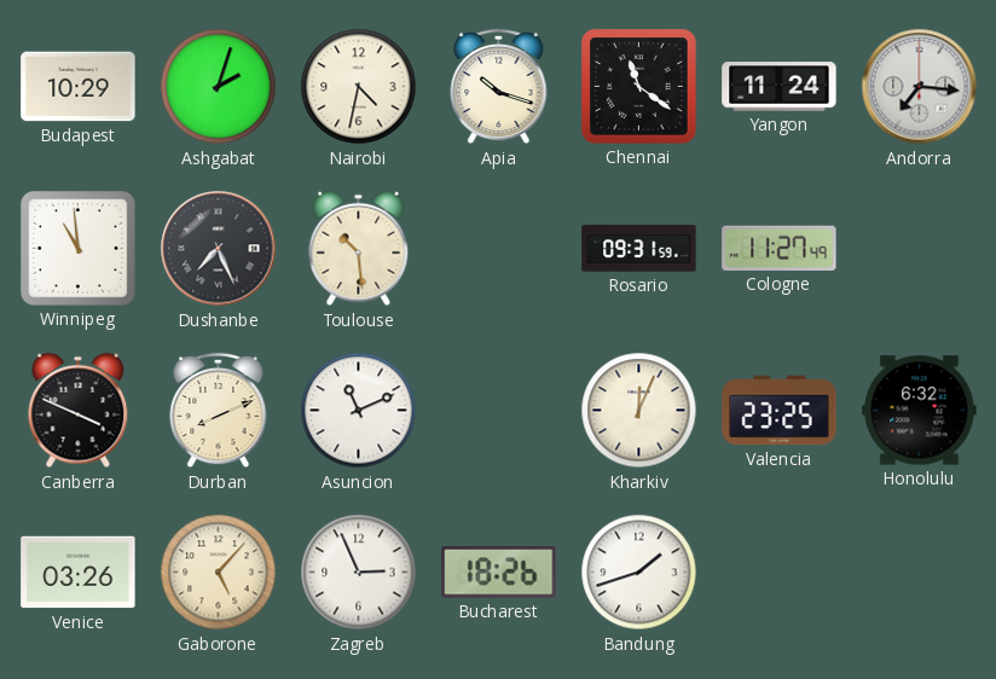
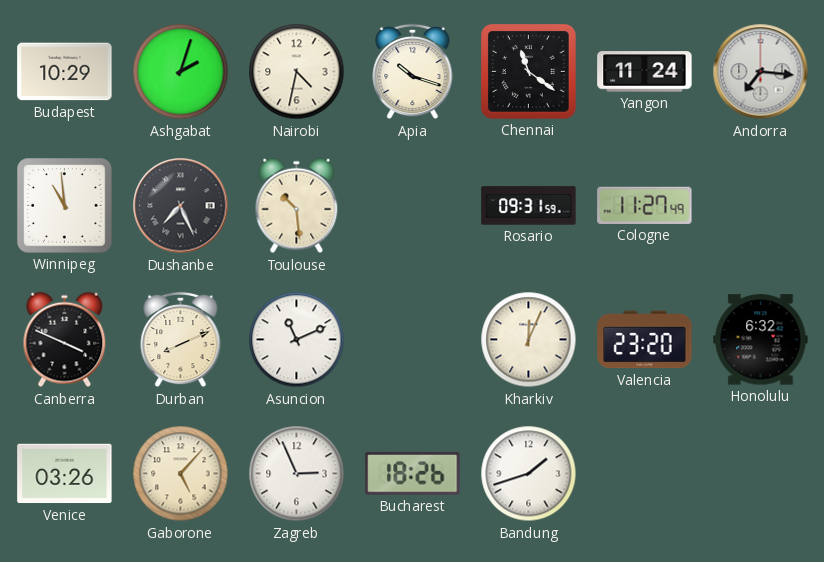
Valencia: 23:25 -> 23:20
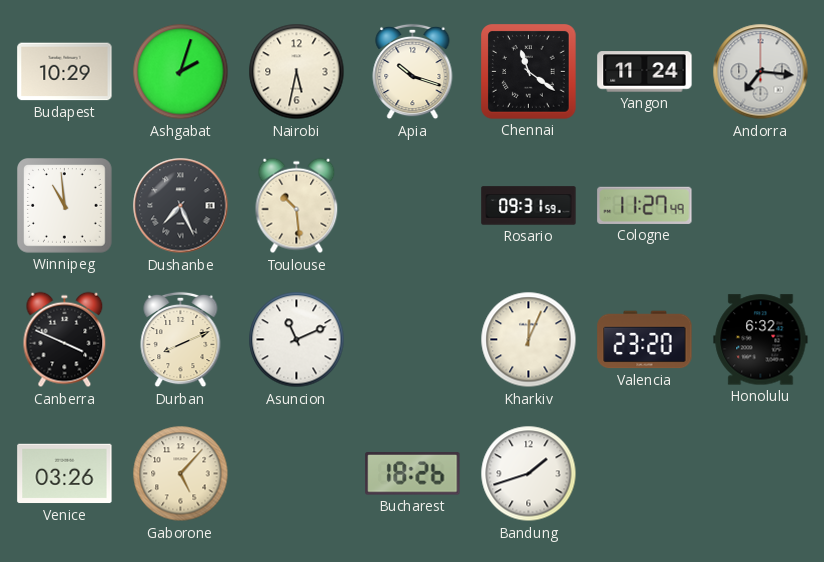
Nairobi: 4:32 -> 5:32
Zagreb: 2:56 -> none
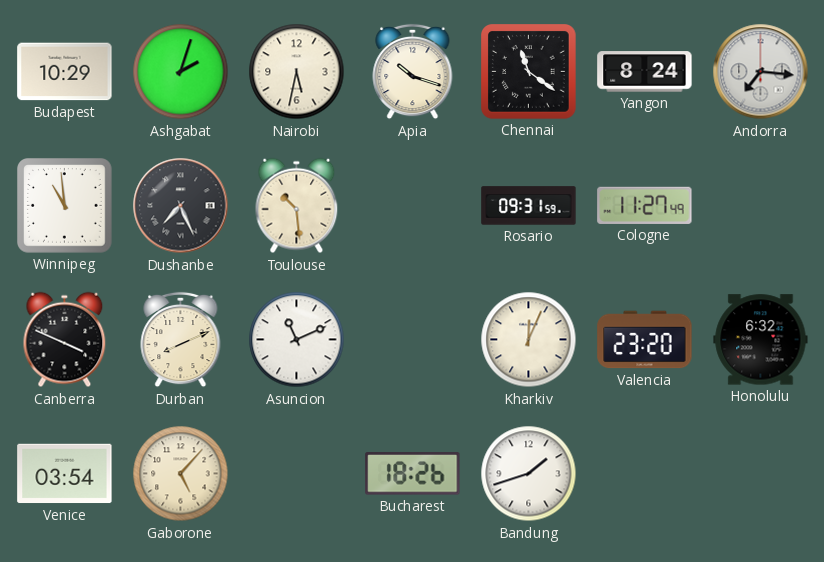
Yangon: 11:24 -> 8:24
Venice: 03:26 -> 03:54
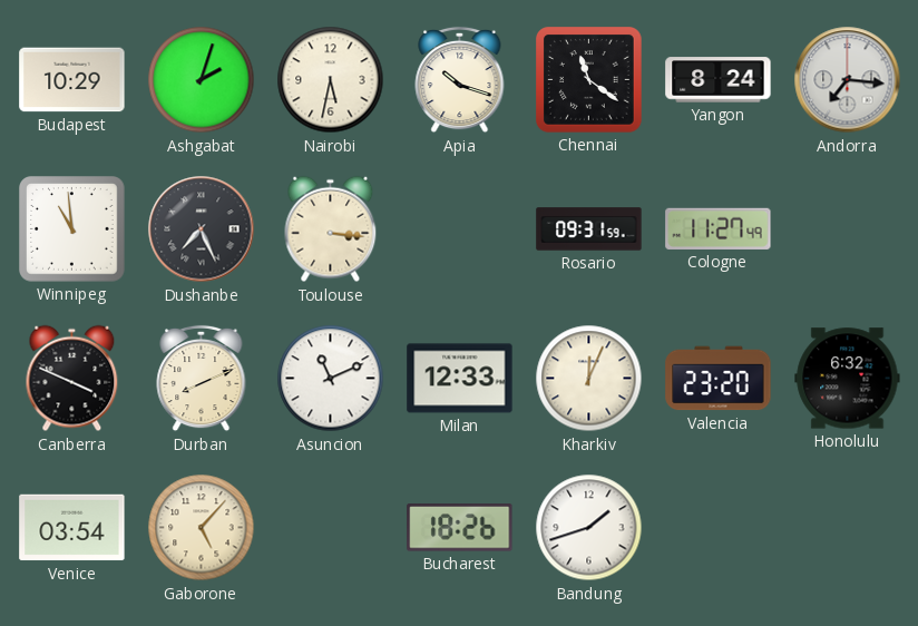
Toulouse: 10:29 -> 3:16
Milan: none -> 12:33
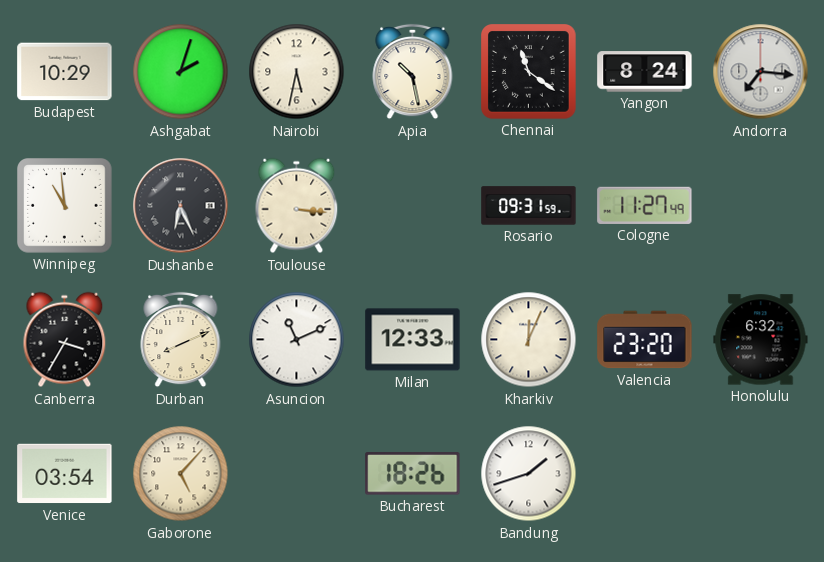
Apia: 10:18 -> 10:28
Dushanbe: 7:26 -> 6:26
Canberra: 3:49 -> 3:35
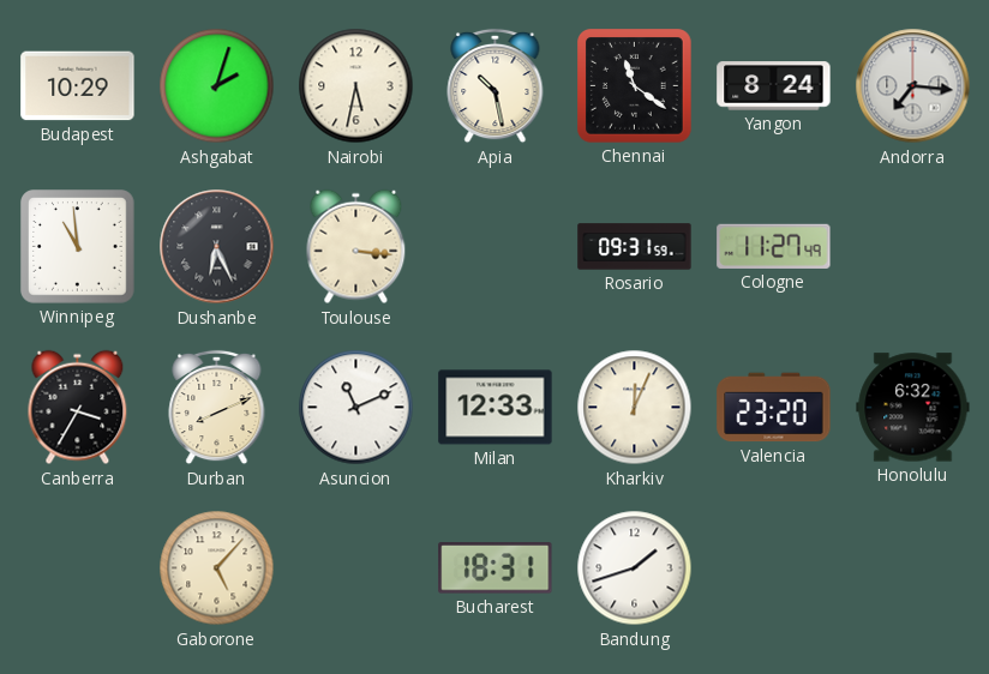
Venice: 03:54 -> none
Bucharest: 18:26 -> 18:31
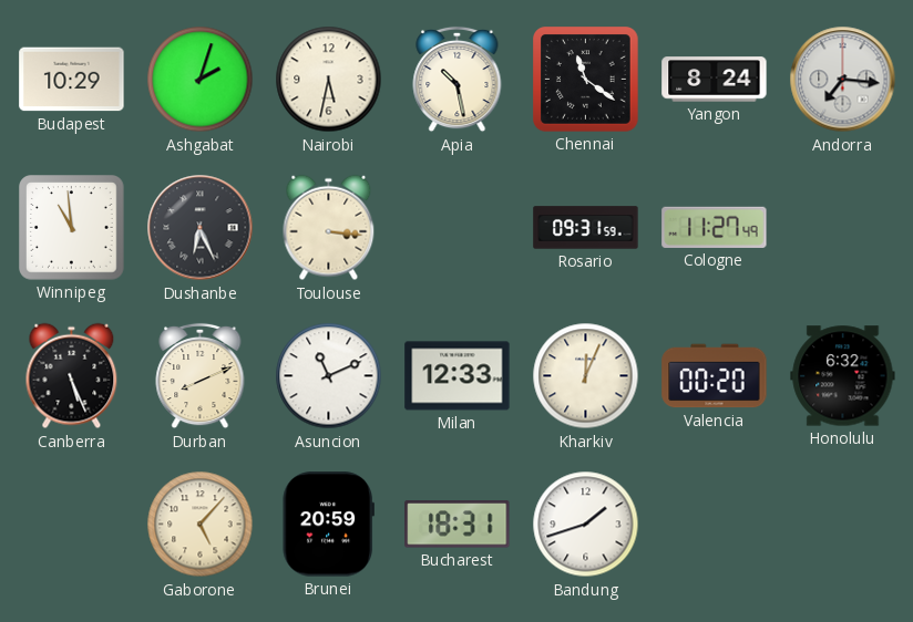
Canberra: 3:35 -> 5:26
Valencia: 23:20 -> 00:20
Brunei: none -> 20:59
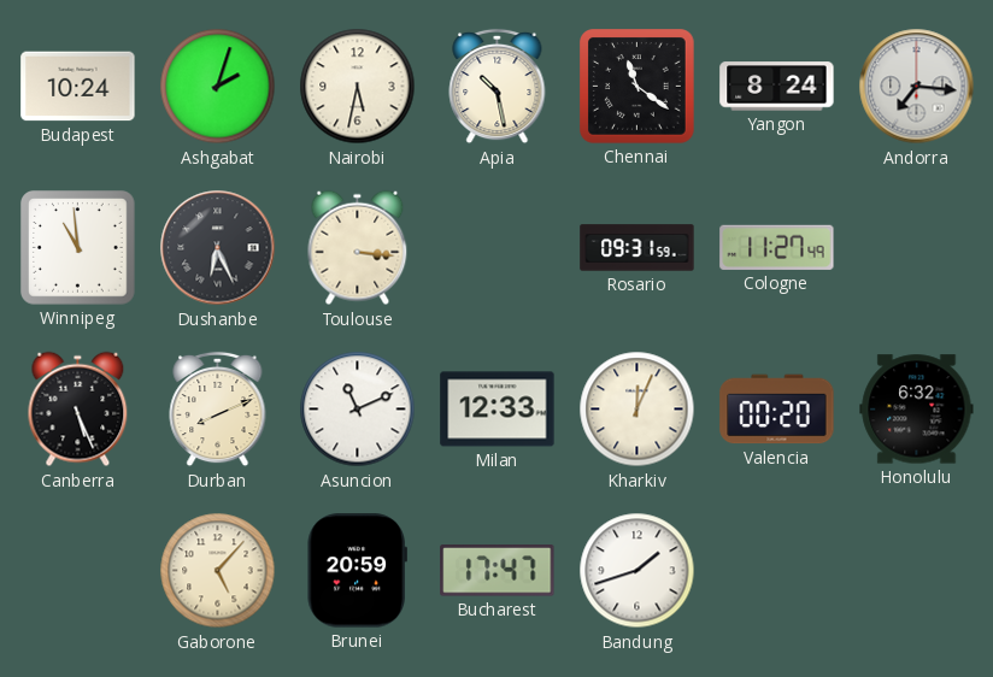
Budapest: 10:29 -> 10:24
Bucharest: 18:31 -> 17:47
